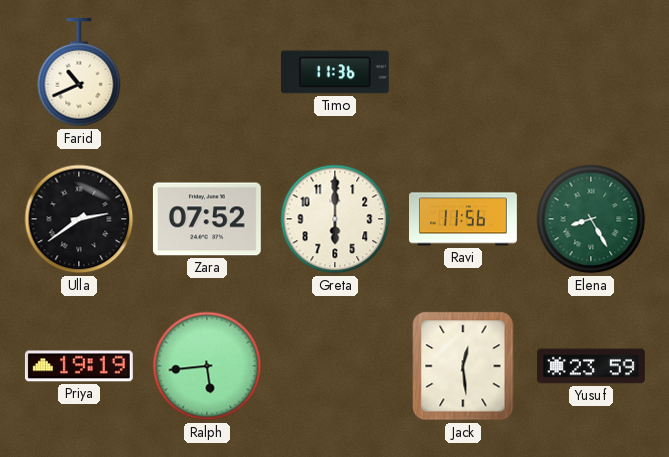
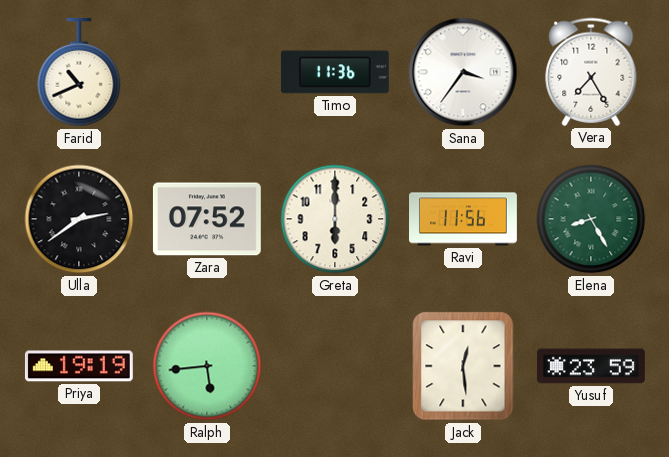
Sana: none -> 3:36
Vera: none -> 7:25
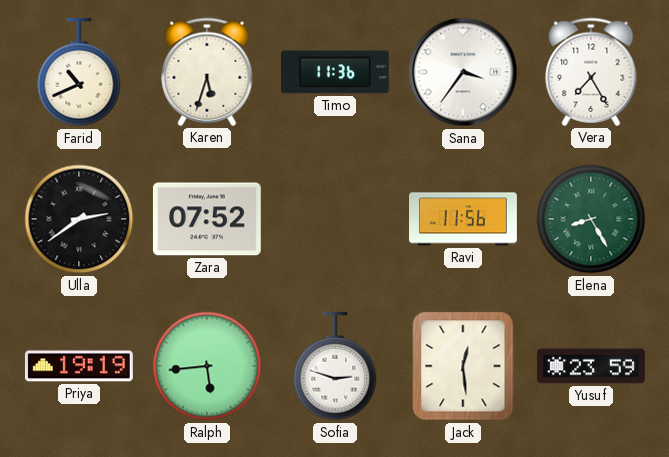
Karen: none -> 5:33
Greta: 6:00 -> none
Sofia: none -> 2:48
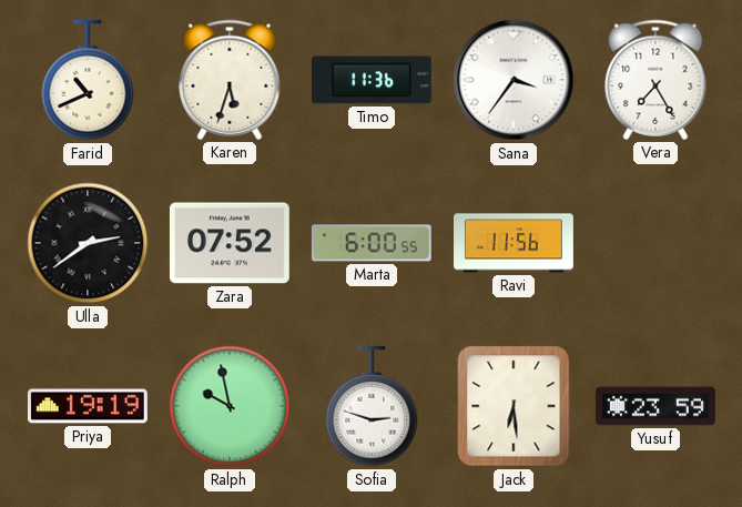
Marta: none -> 6:00
Elena: 8:25 -> none
Ralph: 5:44 -> 9:58
Jack: 12:29 -> 6:29
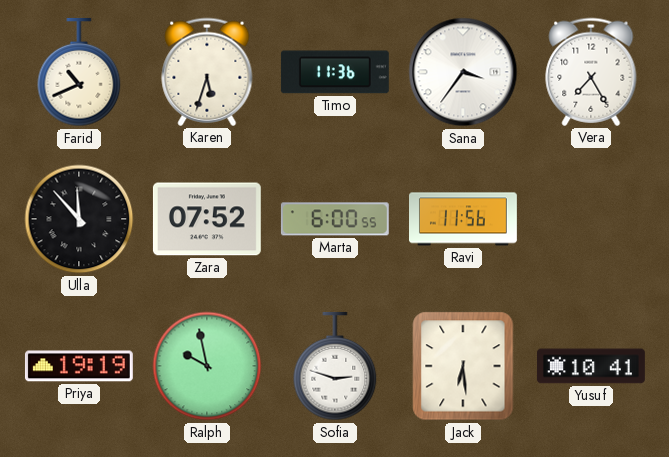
Ulla: 2:39 -> 11:53
Yusuf: 23:59 -> 10:41
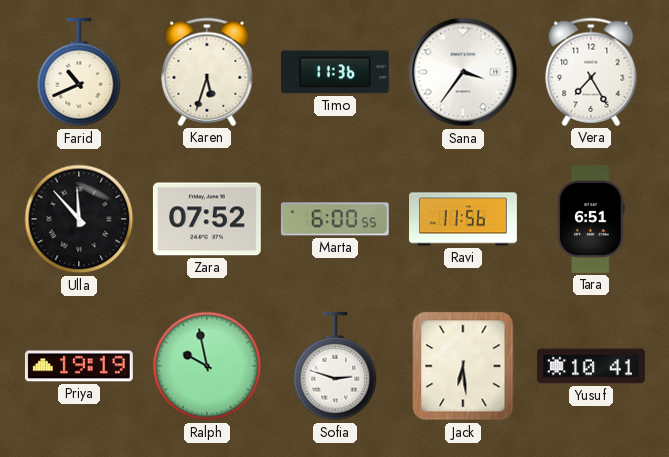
Tara: none -> 6:51
